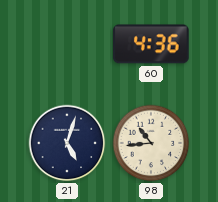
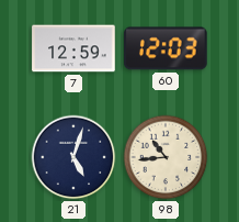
7: none -> 12:59
60: 4:36 -> 12:03
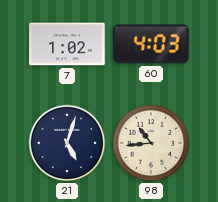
7: 12:59 -> 1:02
60: 12:03 -> 4:03
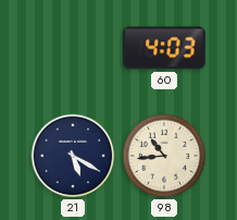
7: 1:02 -> none
21: 5:03 -> 5:20
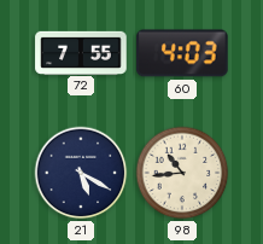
72: none -> 7:55
